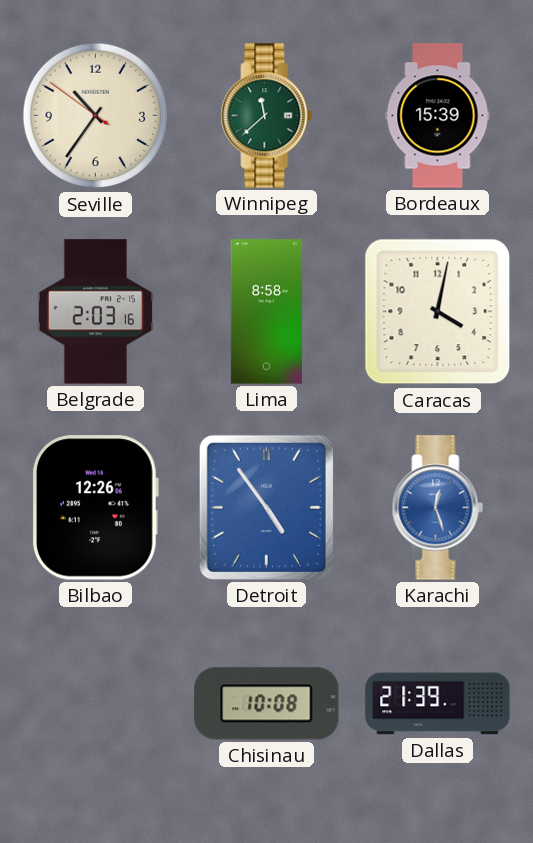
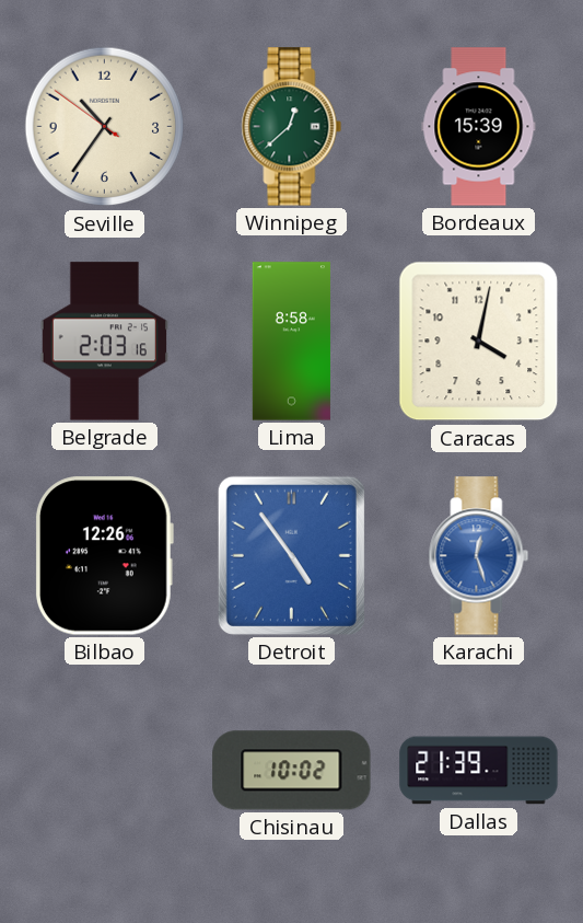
Winnipeg: 11:38 -> 12:38
Chisinau: 10:08 -> 10:02
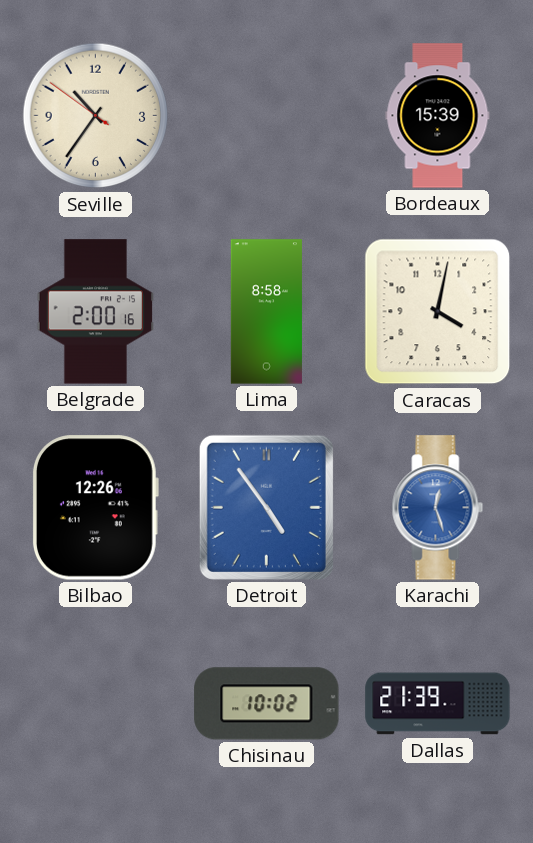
Winnipeg: 12:38 -> none
Belgrade: 2:03 -> 2:00
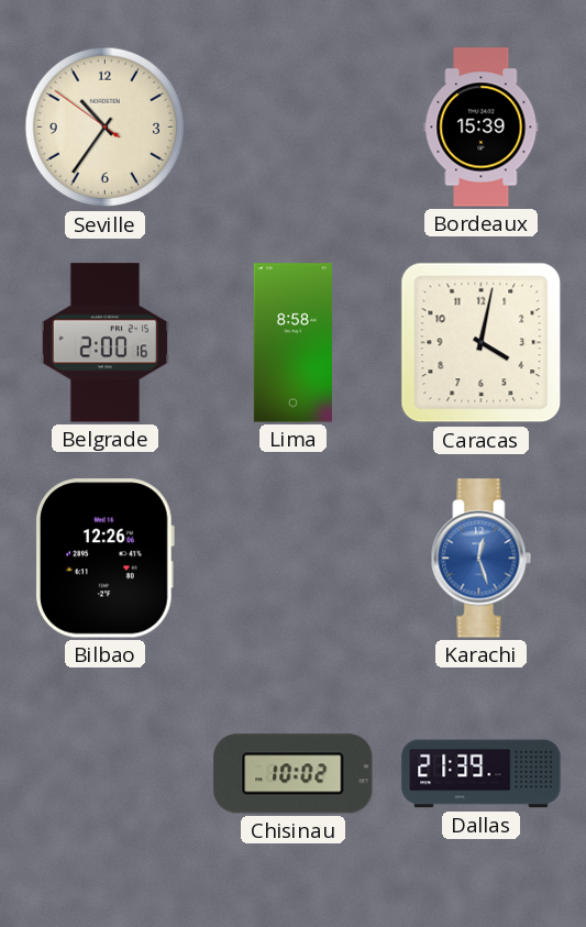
Detroit: 4:54 -> none
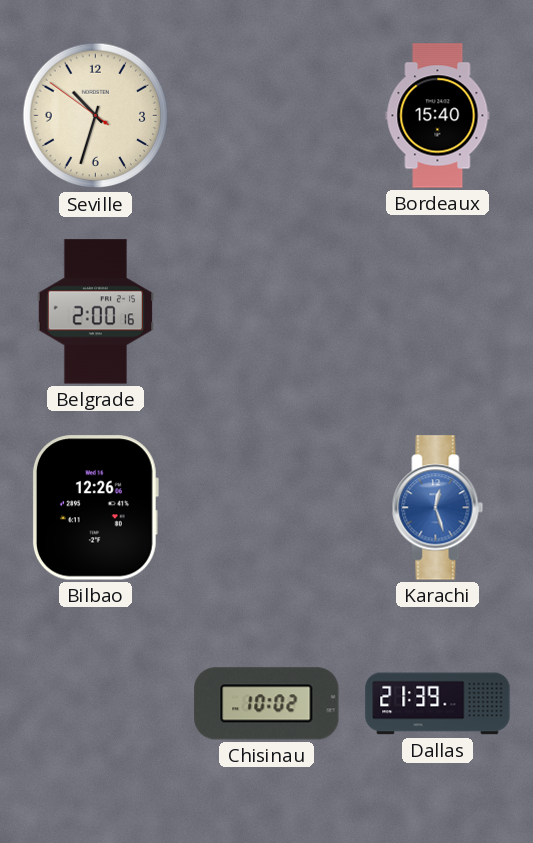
Seville: 10:35 -> 10:32
Bordeaux: 15:39 -> 15:40
Lima: 8:58 -> none
Caracas: 4:02 -> none
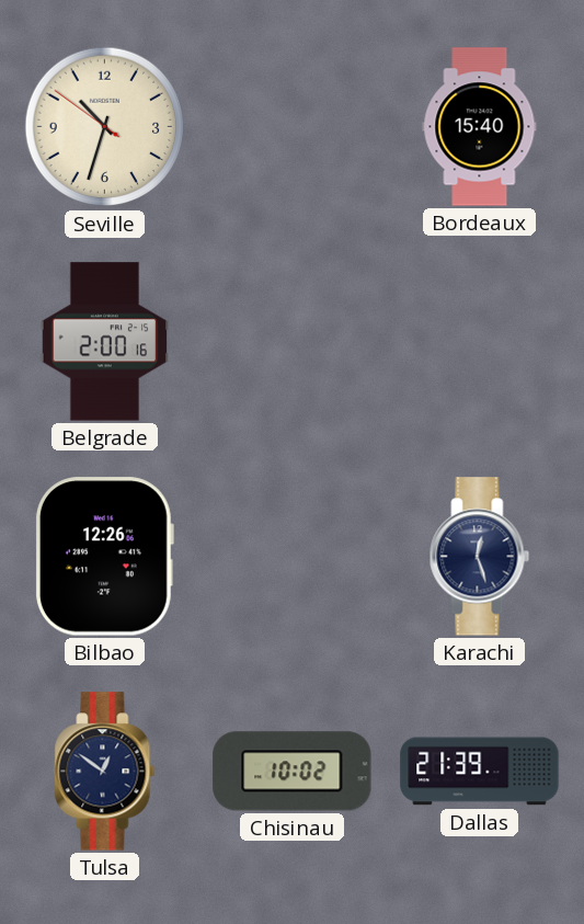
Karachi dial: blue -> navy
Tulsa: none -> 12:51
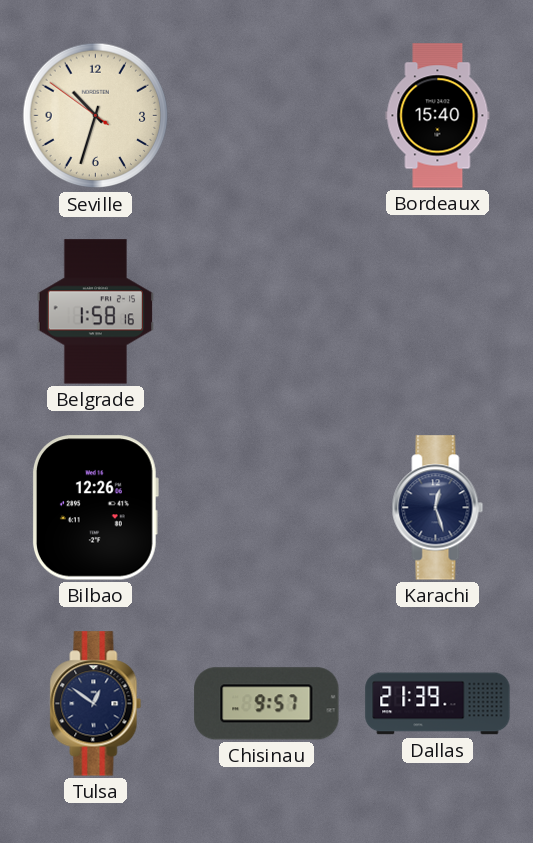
Belgrade: 2:00 -> 1:58
Chisinau: 10:02 -> 9:57
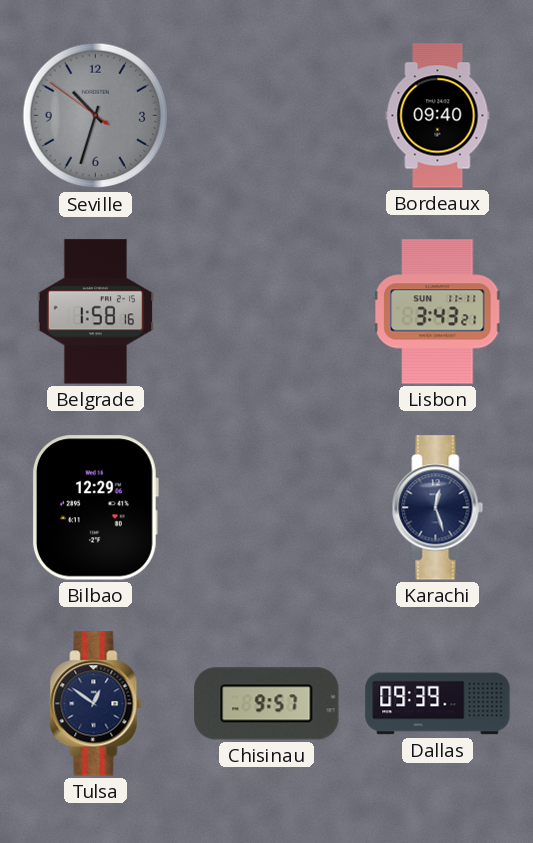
Seville dial: cream -> grey
Bordeaux: 15:40 -> 09:40
Lisbon: none -> 3:43
Bilbao: 12:26 -> 12:29
Dallas: 21:39 -> 09:39
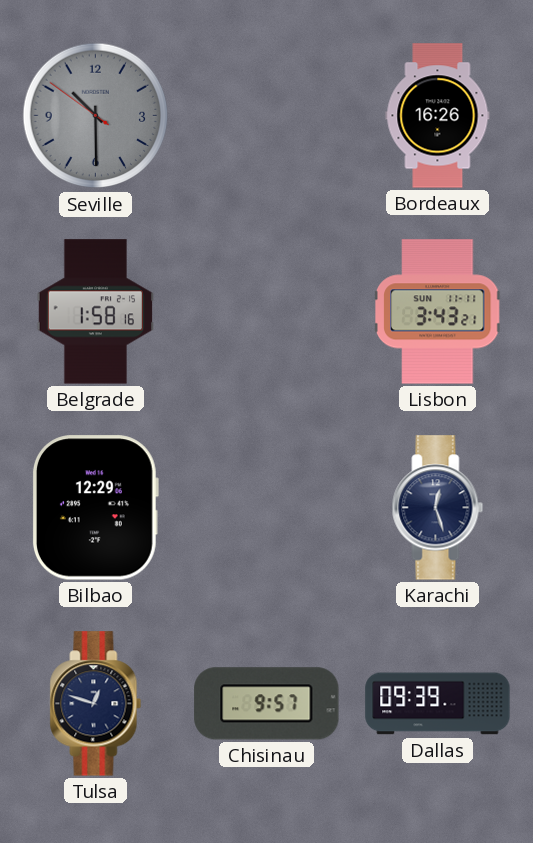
Seville: 10:32 -> 10:29
Bordeaux: 09:40 -> 16:26
Tulsa: 12:51 -> 12:48
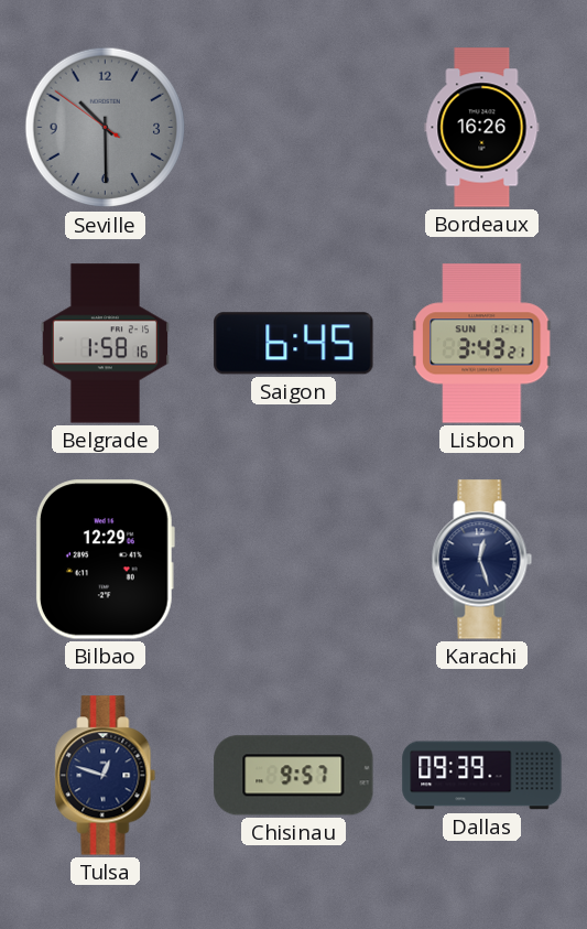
Saigon: none -> 6:45
